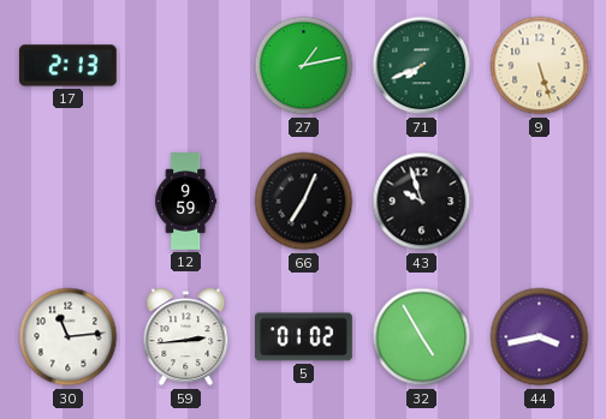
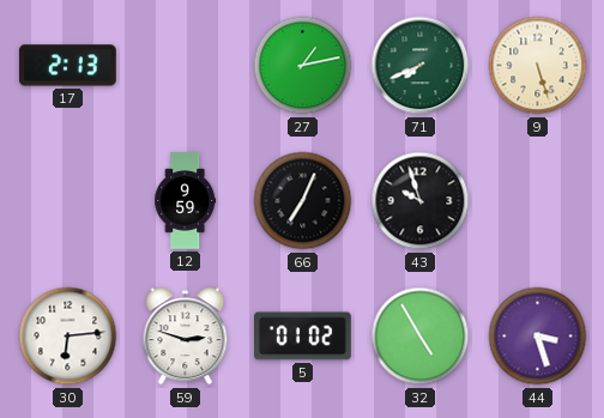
30: 11:14 -> 6:14
59: 2:44 -> 2:48
44: 3:43 -> 3:27
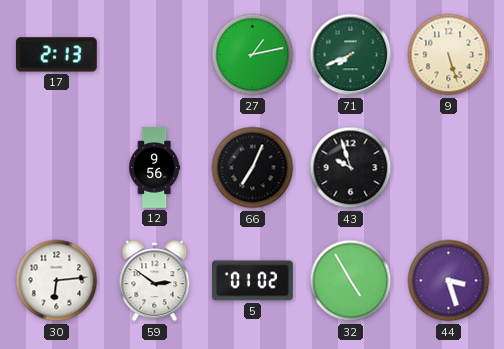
12: 9:59 -> 9:56
59: 2:48 -> 2:51
